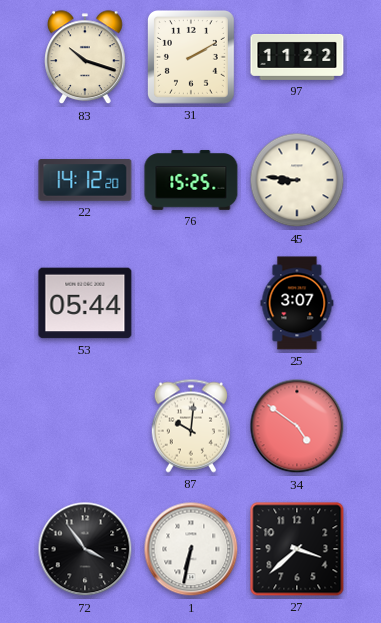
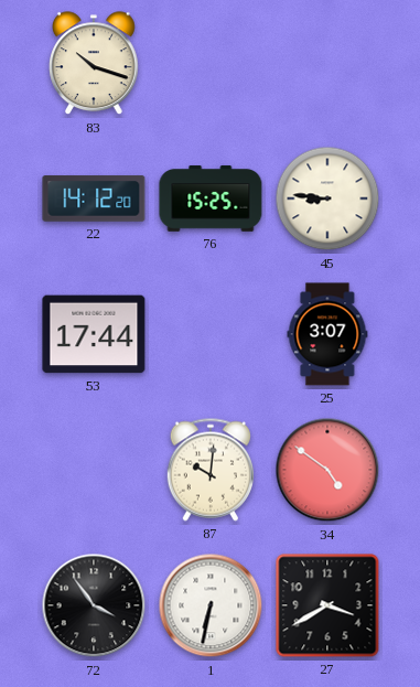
31: 2:10 -> none
97: 11:22 -> none
53: 05:44 -> 17:44
27: 3:38 -> 3:40
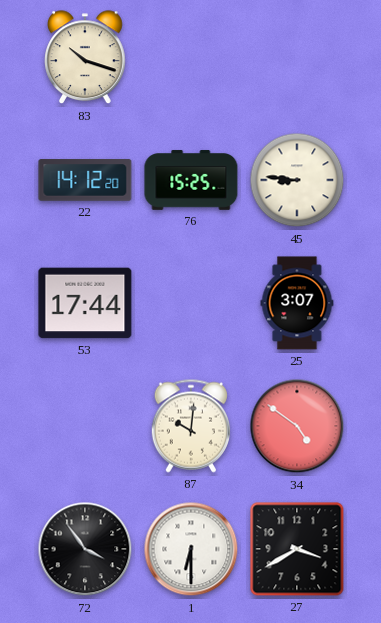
1: 6:32 -> 6:30
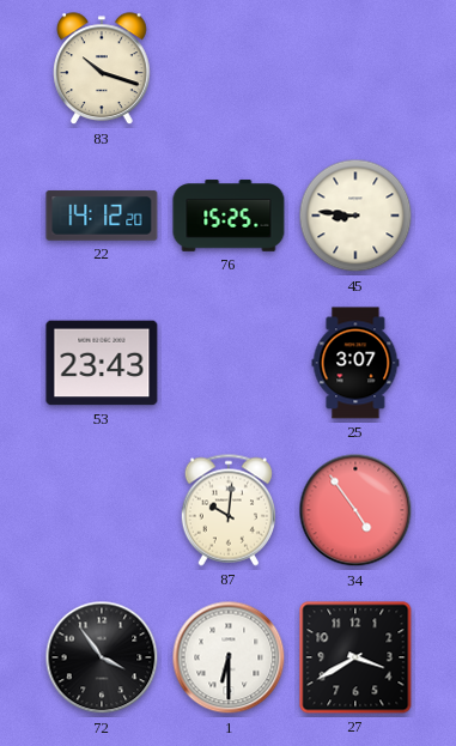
53: 17:44 -> 23:43
34: 4:51 -> 4:54
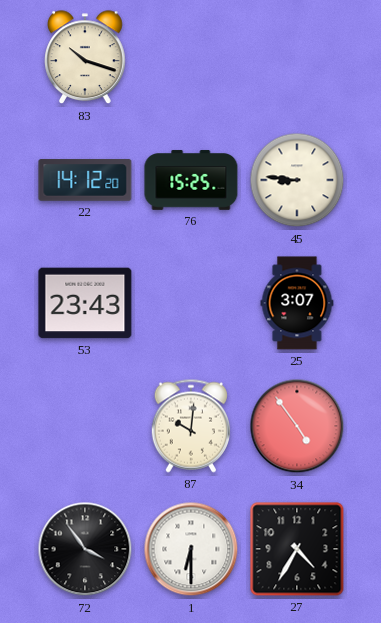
27: 3:40 -> 4:35
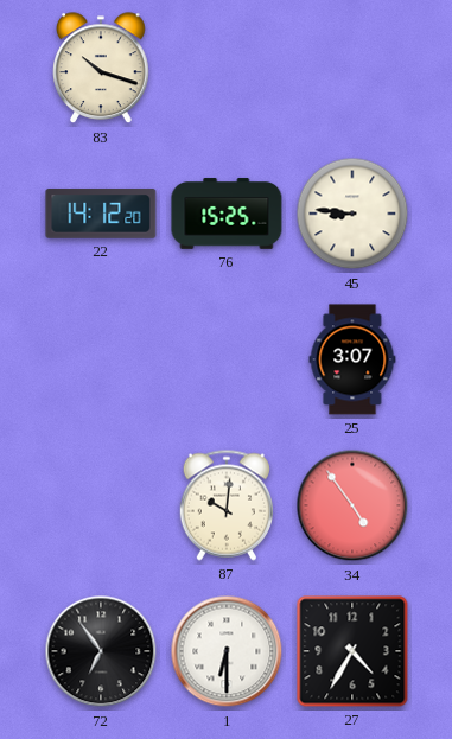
53: 23:43 -> none
72: 3:54 -> 6:54
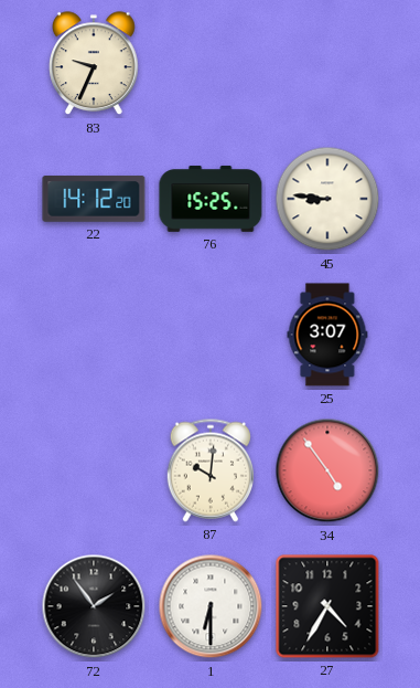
83: 10:18 -> 9:34
72: 6:54 -> 1:54
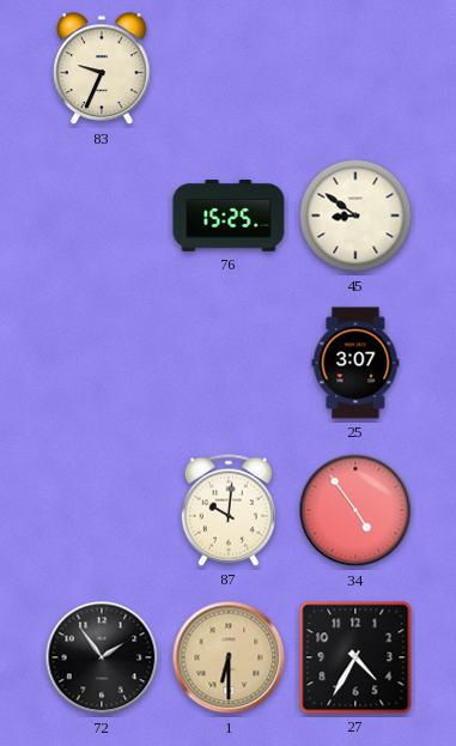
22: 14:12 -> none
45: 8:46 -> 8:51
1 dial: white -> champagne
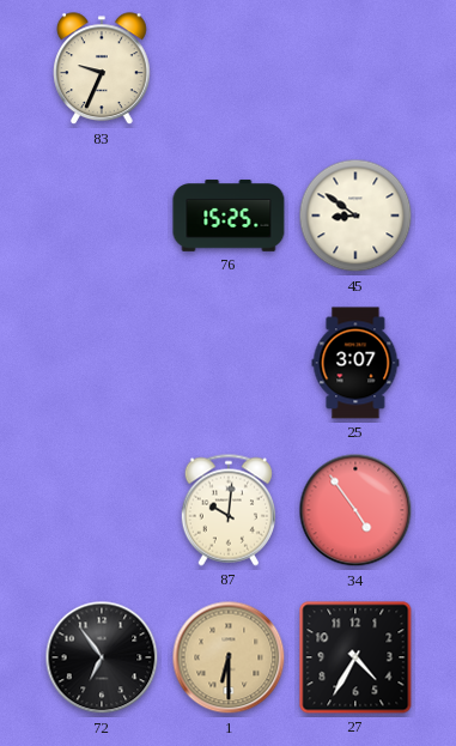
72: 1:54 -> 6:54
